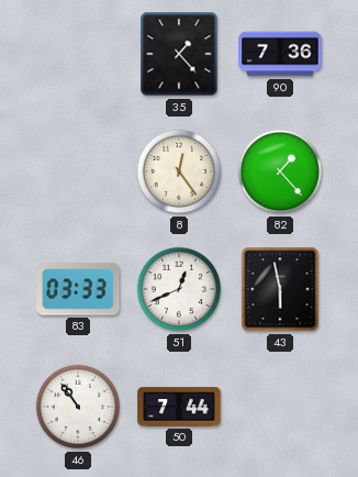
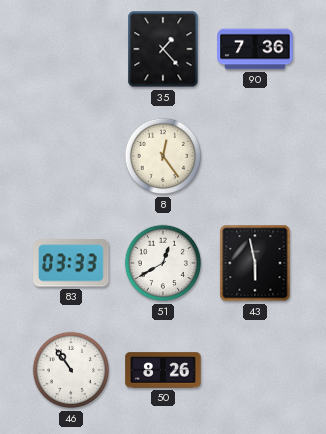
82: 1:23 -> none
51: 12:41 -> 12:40
50: 7:44 -> 8:26
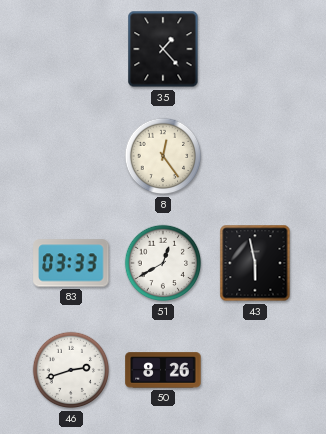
90: 7:36 -> none
46: 10:54 -> 2:42
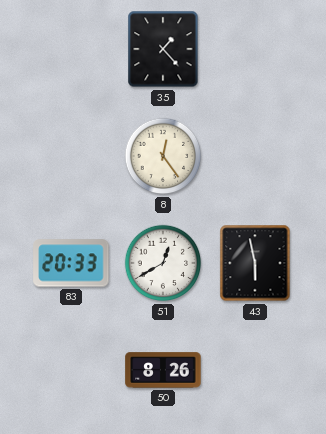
83: 03:33 -> 20:33
46: 2:42 -> none
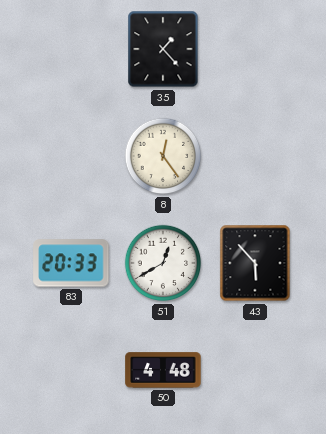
43: 5:58 -> 5:53
50: 8:26 -> 4:48
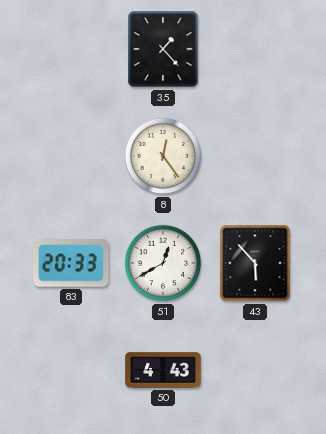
50: 4:48 -> 4:43
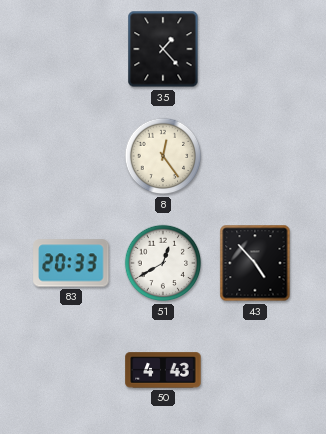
43: 5:53 -> 4:53
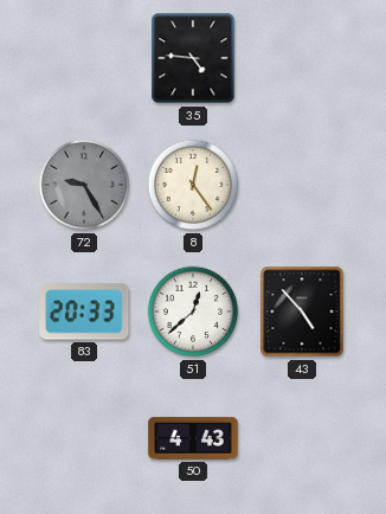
35: 1:23 -> 4:46
72: none -> 9:25
51: 12:40 -> 12:38
